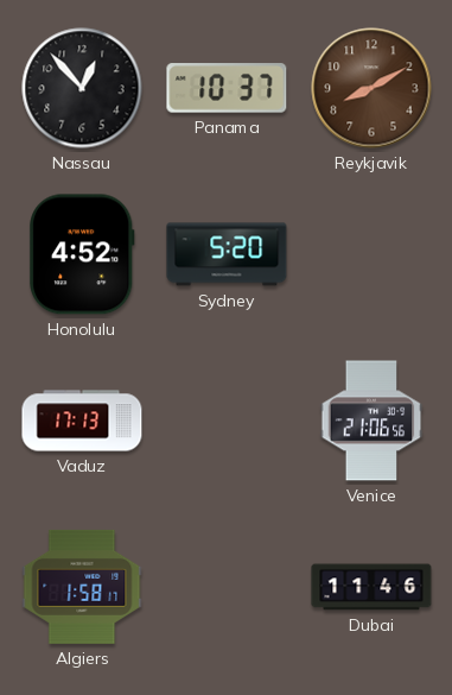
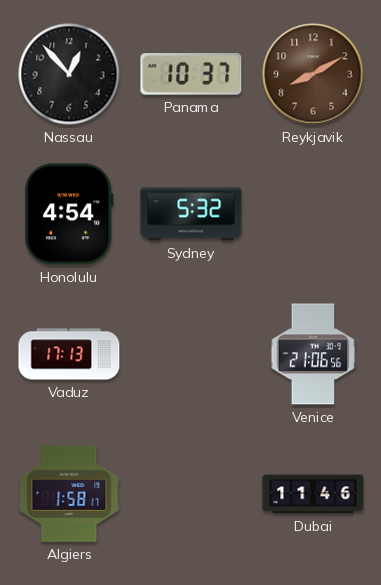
Honolulu: 4:52 -> 4:54
Sydney: 5:20 -> 5:32
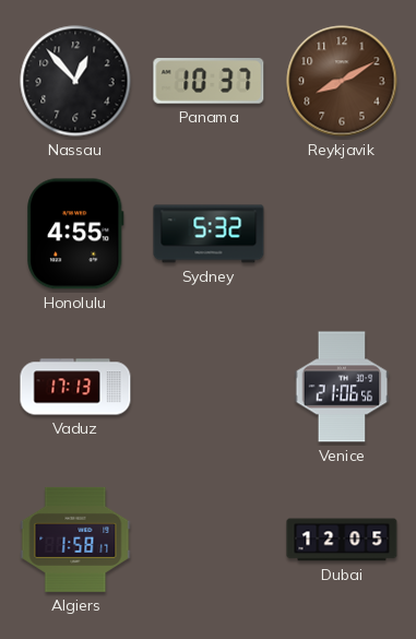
Honolulu: 4:54 -> 4:55
Dubai: 11:46 -> 12:05
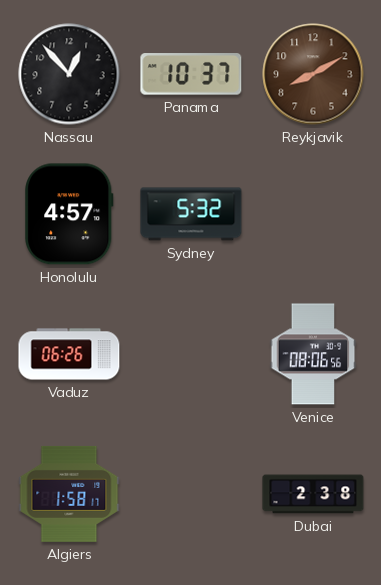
Honolulu: 4:55 -> 4:57
Vaduz: 17:13 -> 06:26
Venice: 21:06 -> 08:06
Dubai: 12:05 -> 2:38
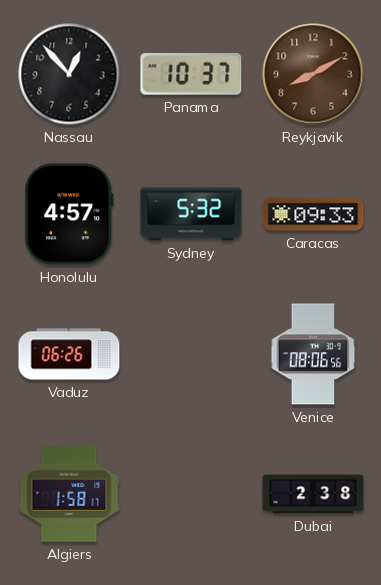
Caracas: none -> 09:33
